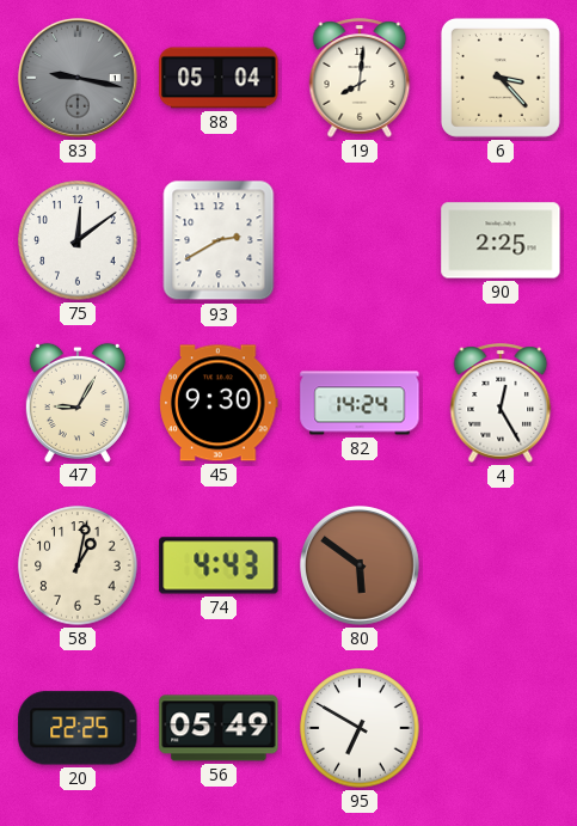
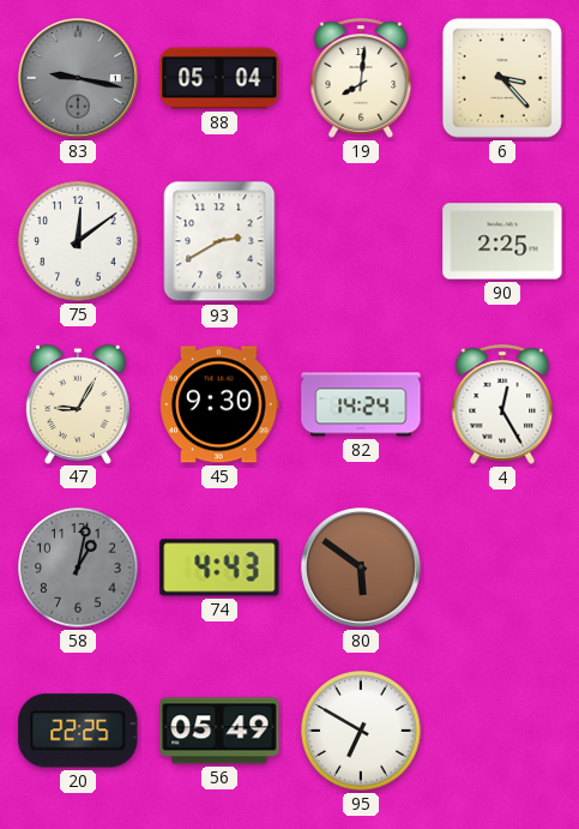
58 dial: cream -> grey
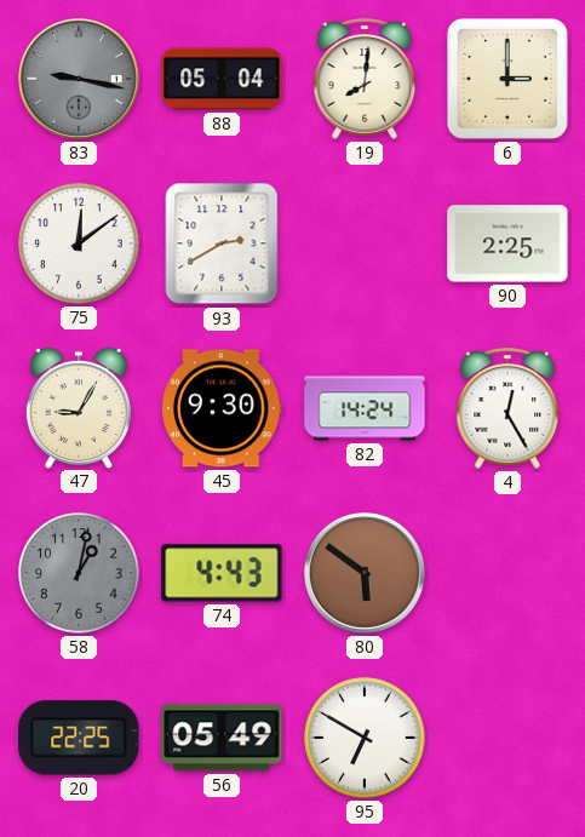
6: 3:23 -> 3:00
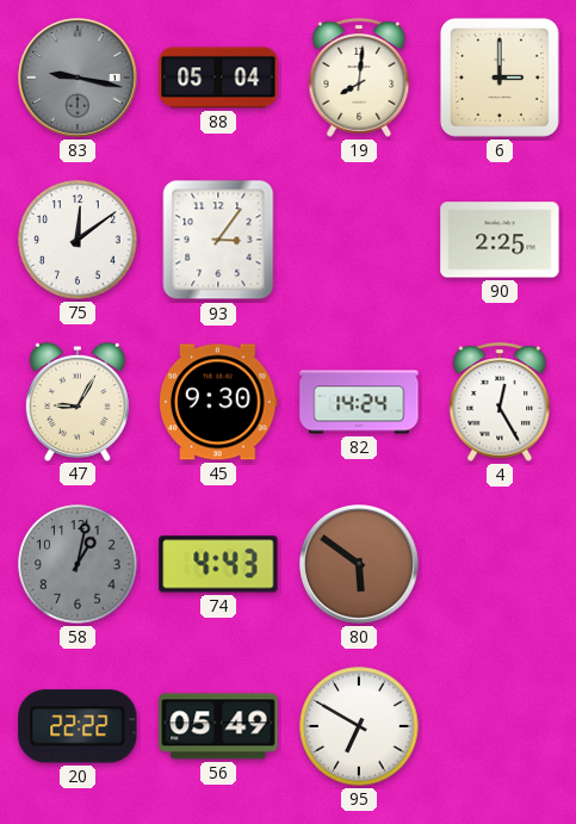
93: 2:40 -> 3:06
20: 22:25 -> 22:22
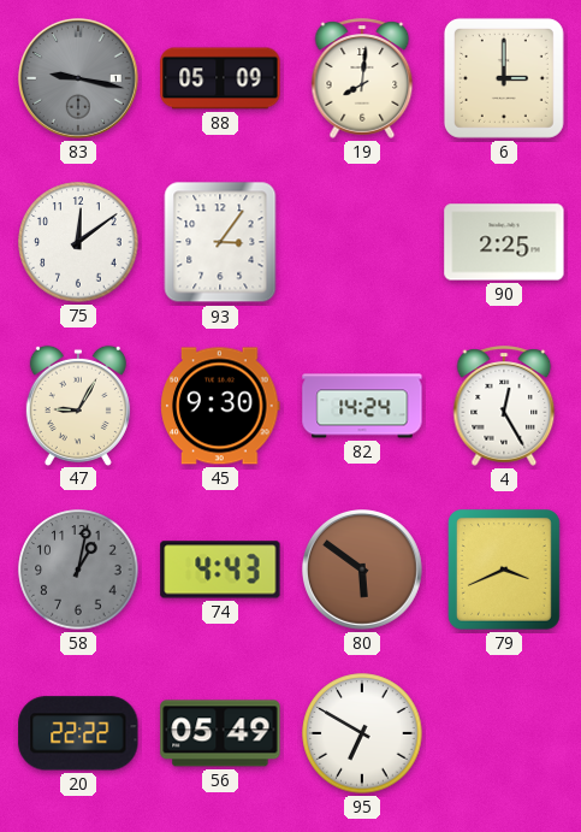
88: 05:04 -> 05:09
79: none -> 3:41
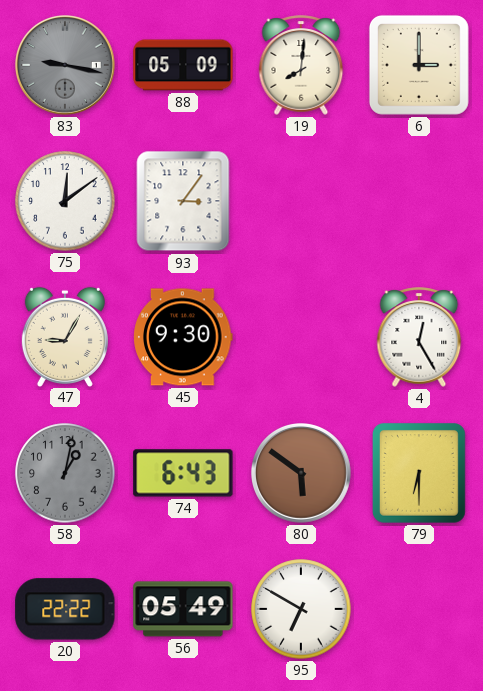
90: 2:25 -> none
82: 14:24 -> none
74: 4:43 -> 6:43
79: 3:41 -> 6:30
